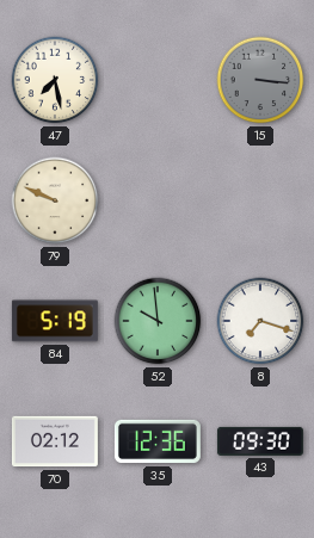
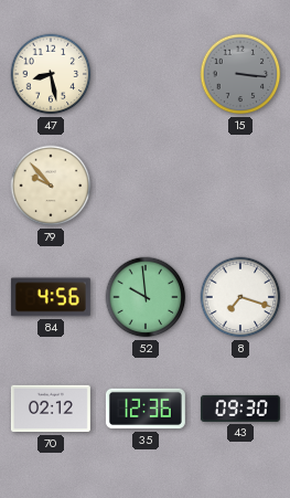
47: 7:28 -> 8:28
79: 9:49 -> 9:53
84: 5:19 -> 4:56
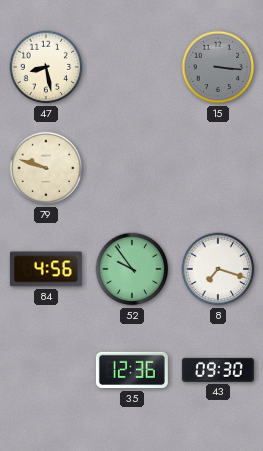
79: 9:53 -> 9:48
52: 9:59 -> 9:54
70: 02:12 -> none
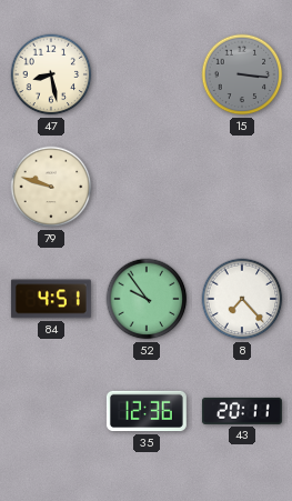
84: 4:56 -> 4:51
8: 7:18 -> 7:23
43: 09:30 -> 20:11
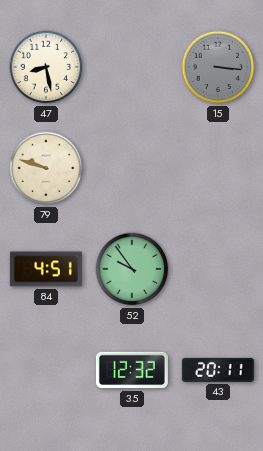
8: 7:23 -> none
35: 12:36 -> 12:32
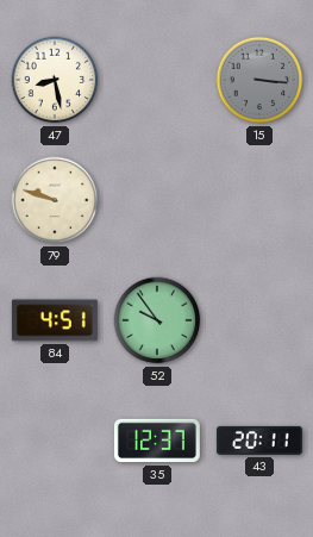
35: 12:32 -> 12:37
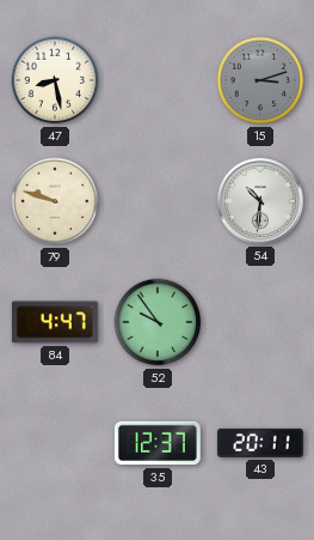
15: 3:16 -> 3:12
54: none -> 10:31
84: 4:51 -> 4:47
